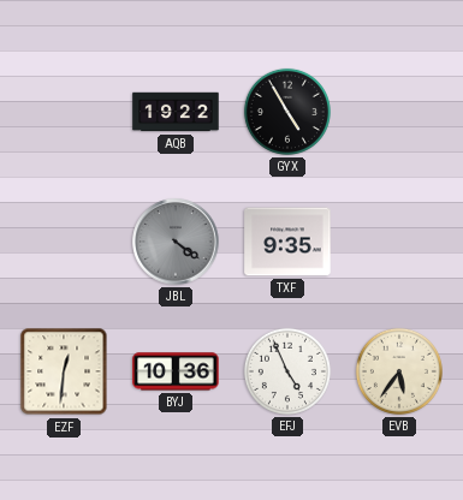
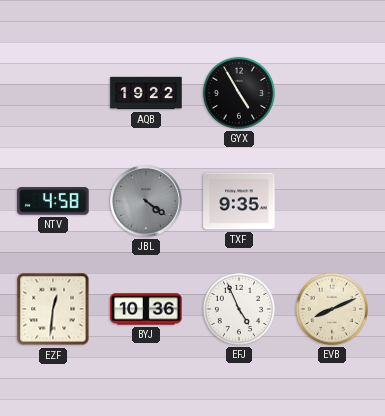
NTV: none -> 4:58
EVB: 5:36 -> 8:11
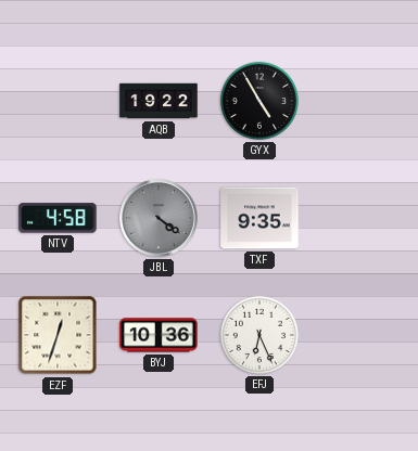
EZF: 12:31 -> 12:33
EFJ: 4:56 -> 6:26
EVB: 8:11 -> none
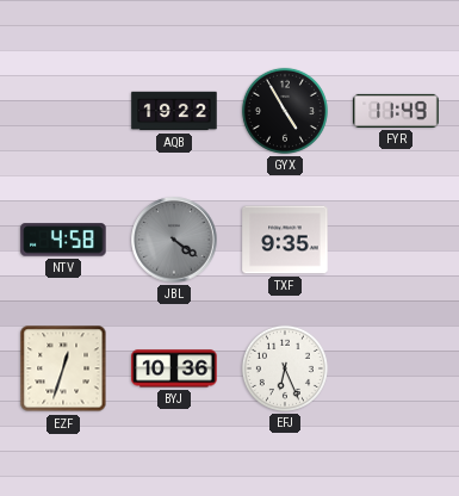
FYR: none -> 11:49
